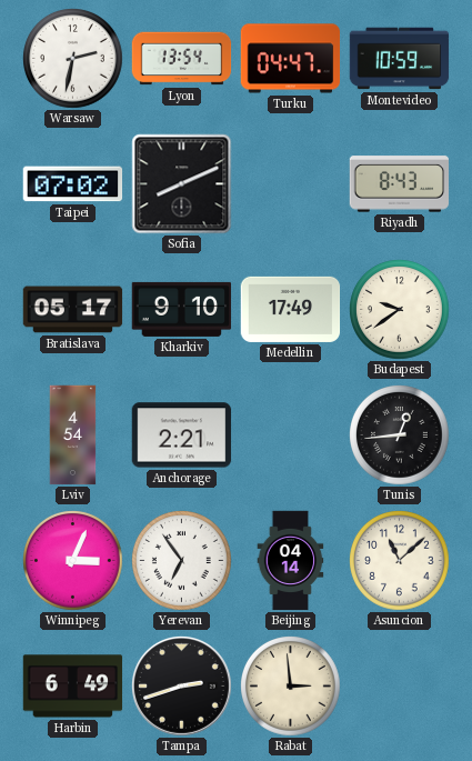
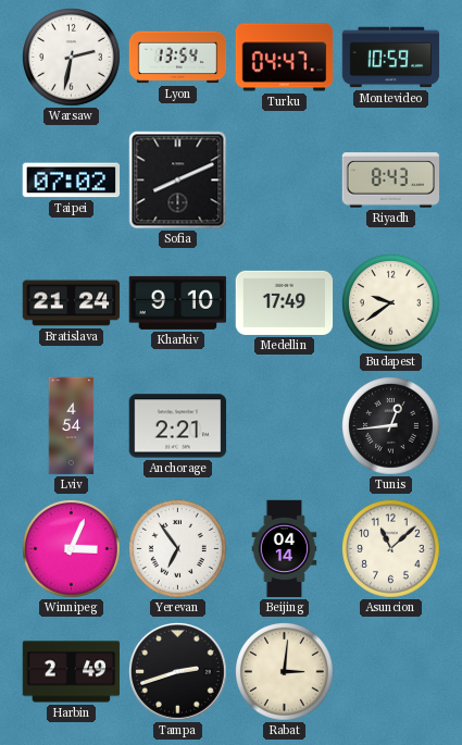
Bratislava: 05:17 -> 21:24
Harbin: 6:49 -> 2:49
Rabat: 2:59 -> 3:01
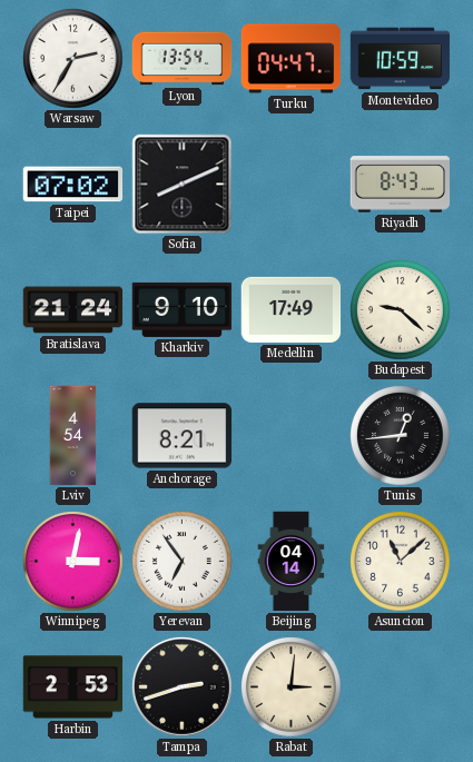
Warsaw: 2:32 -> 2:35
Budapest: 9:39 -> 9:22
Anchorage: 2:21 -> 8:21
Winnipeg: 3:04 -> 3:02
Harbin: 2:49 -> 2:53
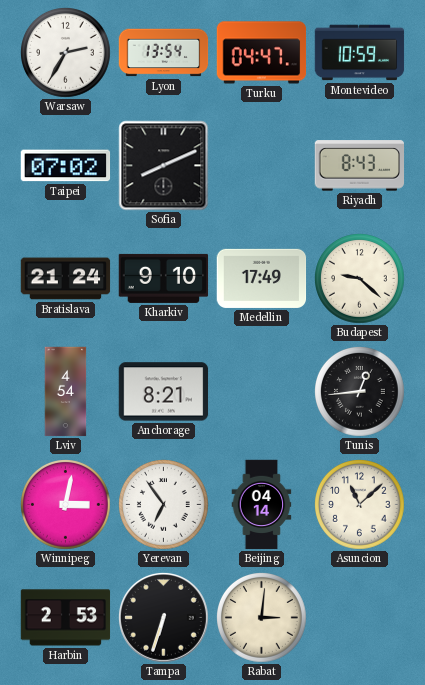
Tampa: 2:42 -> 6:33
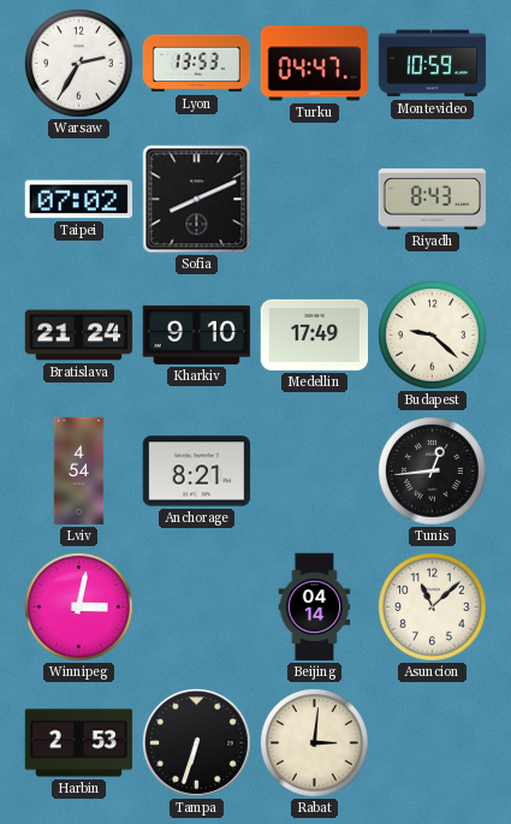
Lyon: 13:54 -> 13:53
Yerevan: 6:54 -> none
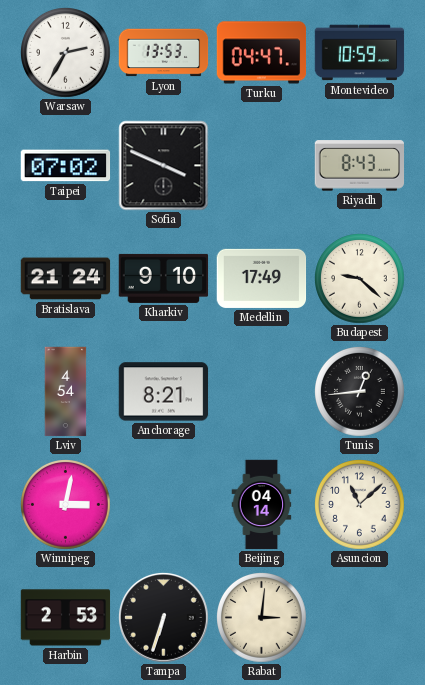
Sofia: 8:11 -> 3:49
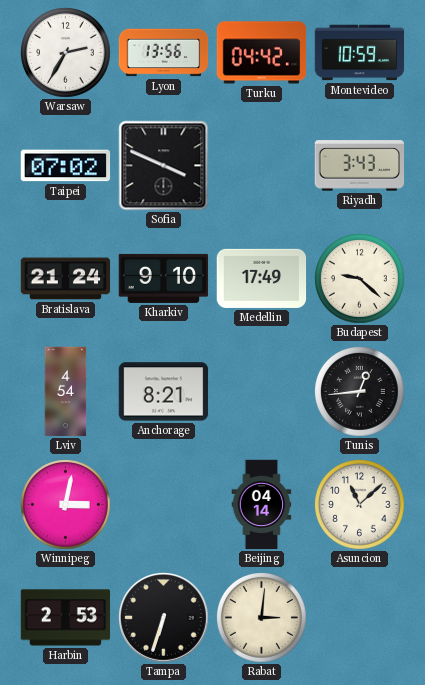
Lyon: 13:53 -> 13:56
Turku: 04:47 -> 04:42
Riyadh: 8:43 -> 3:43
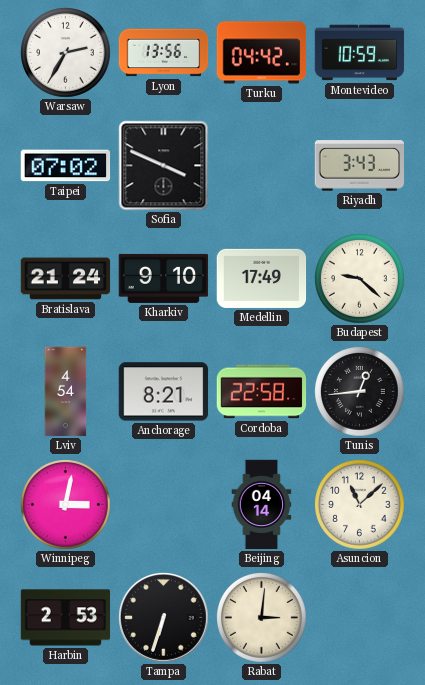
Cordoba: none -> 22:58
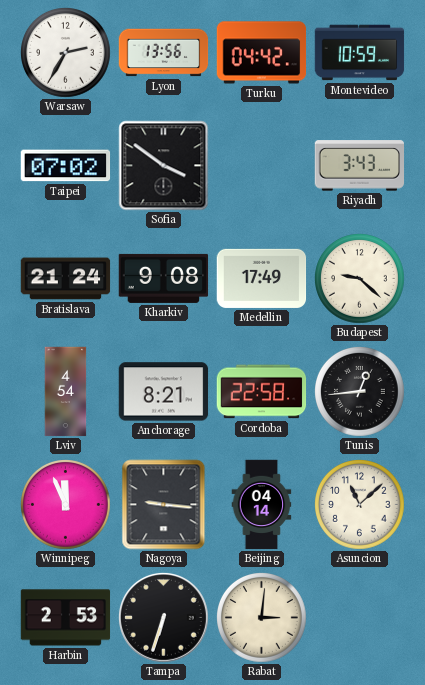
Sofia: 3:49 -> 3:51
Kharkiv: 9:10 -> 9:08
Winnipeg: 3:02 -> 11:56
Nagoya: none -> 9:16
